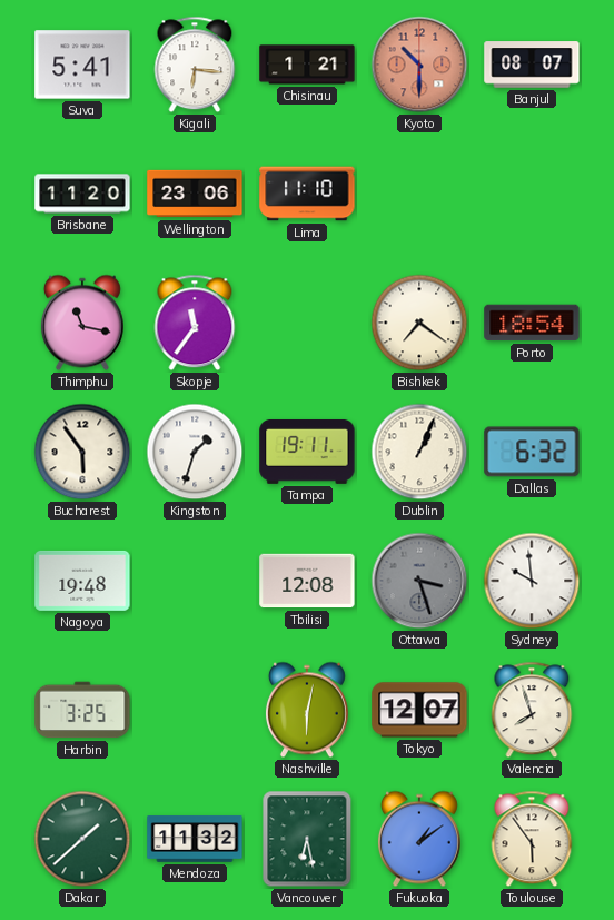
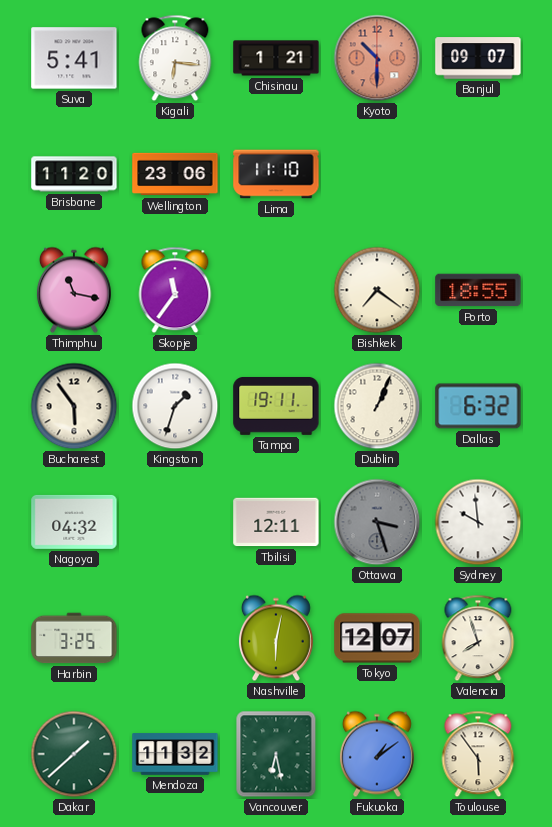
Banjul: 08:07 -> 09:07
Porto: 18:54 -> 18:55
Nagoya: 19:48 -> 04:32
Tbilisi: 12:08 -> 12:11
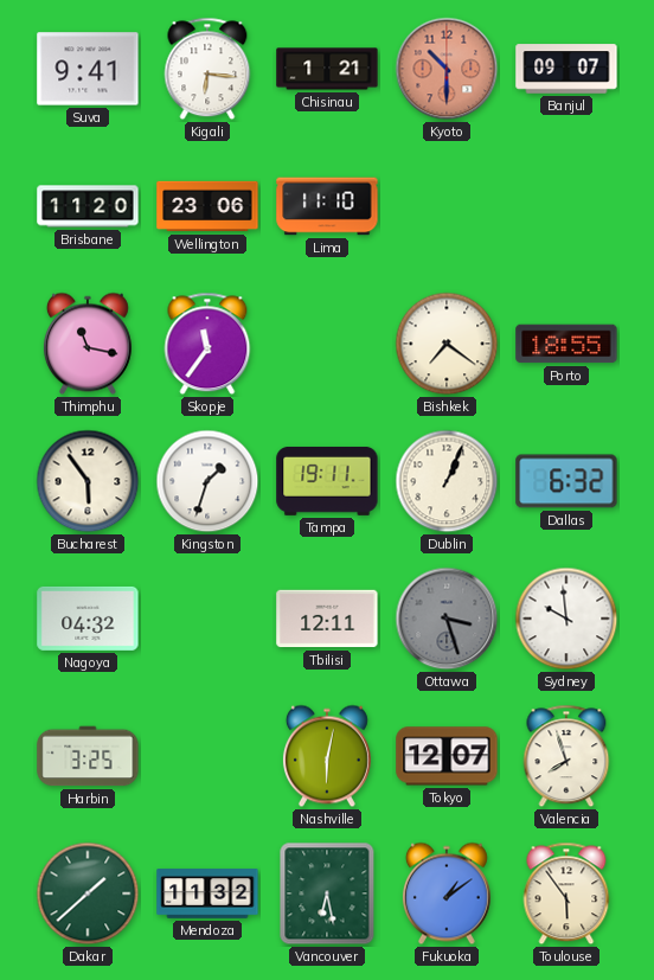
Suva: 5:41 -> 9:41
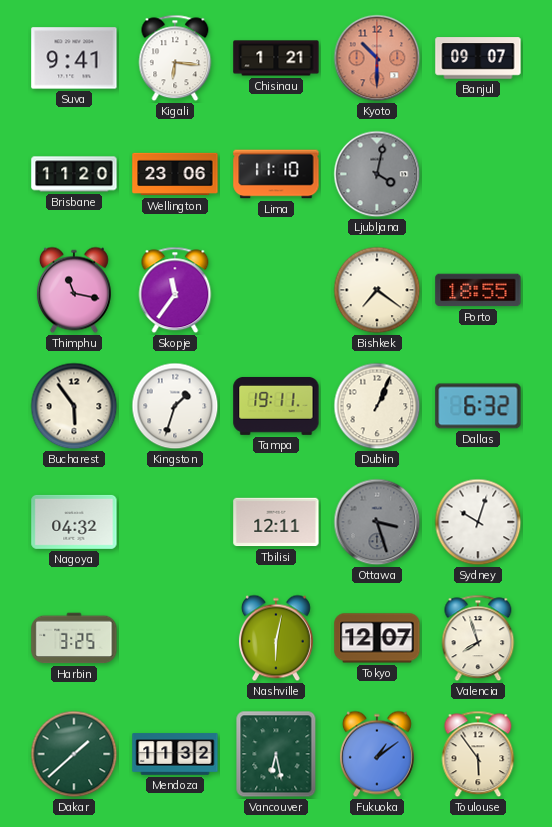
Ljubljana: none -> 4:02
Sydney: 9:59 -> 10:03
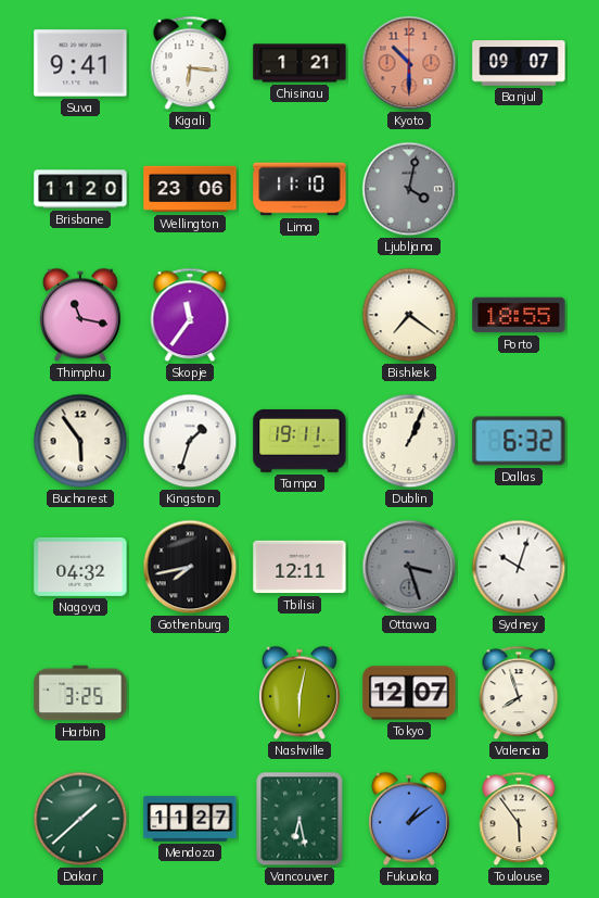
Gothenburg: none -> 7:43
Mendoza: 11:32 -> 11:27
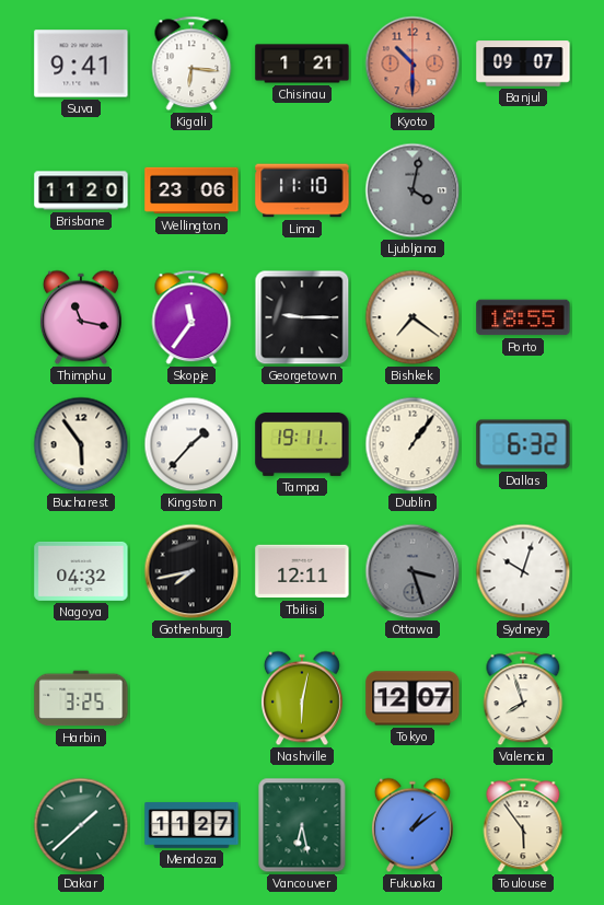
Georgetown: none -> 9:15
Kingston: 1:33 -> 1:37
Dublin: 1:04 -> 1:06
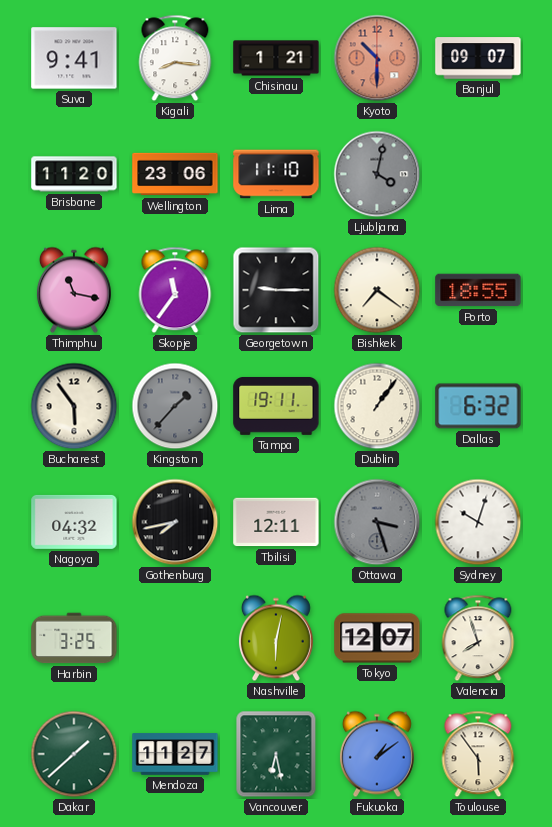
Kigali: 6:16 -> 8:16
Kingston dial: white -> grey
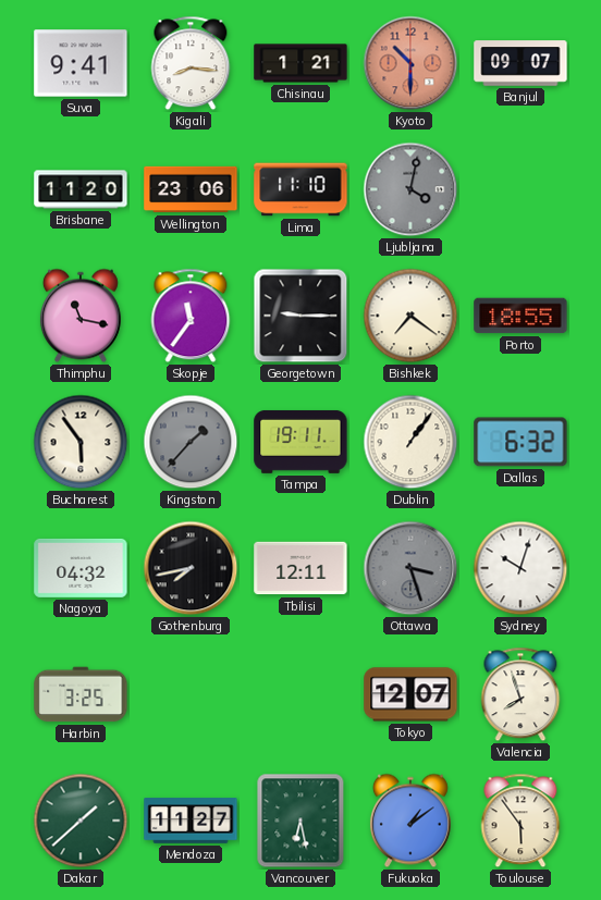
Nashville: 6:02 -> none
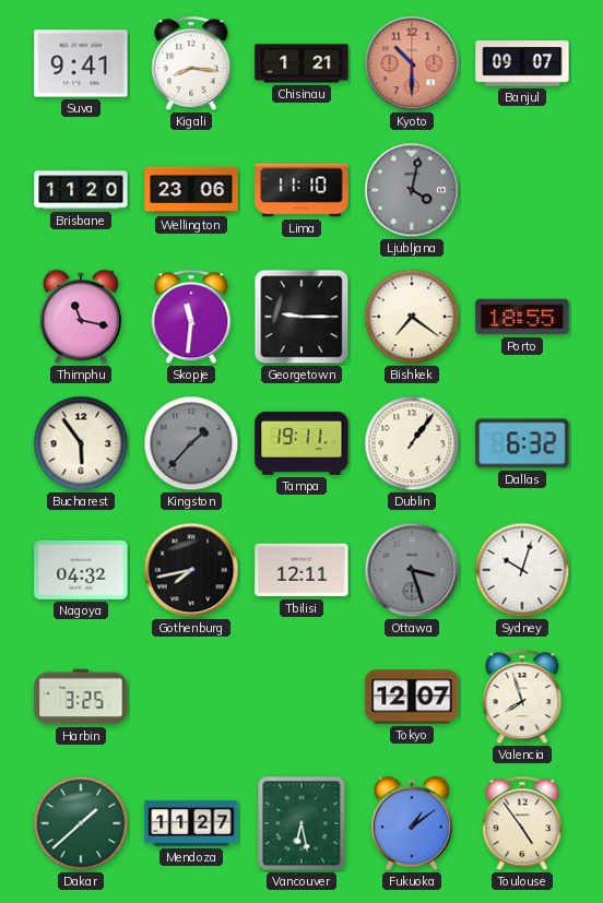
Skopje: 11:36 -> 11:31
Toulouse: 5:54 -> 4:54
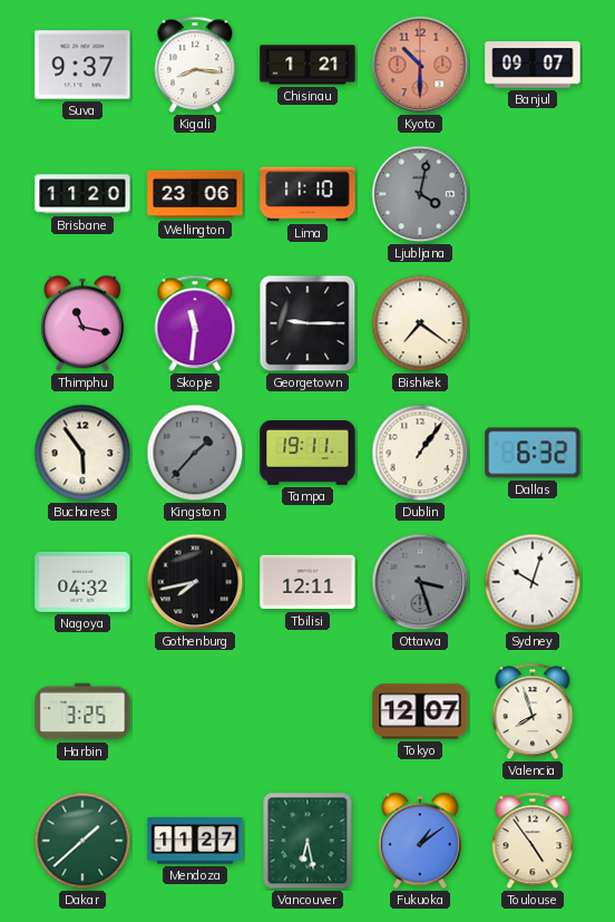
Suva: 9:41 -> 9:37
Porto: 18:55 -> none
